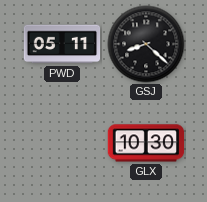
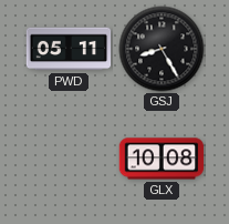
GSJ: 8:22 -> 8:25
GLX: 10:30 -> 10:08
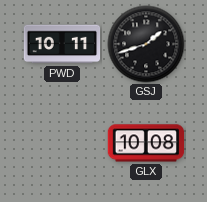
PWD: 05:11 -> 10:11
GSJ: 8:25 -> 1:42
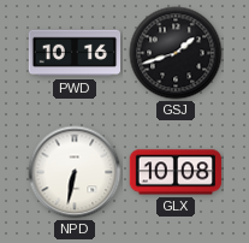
PWD: 10:11 -> 10:16
NPD: none -> 6:32
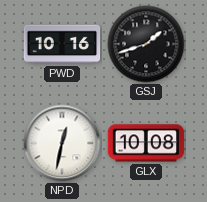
NPD: 6:32 -> 12:32
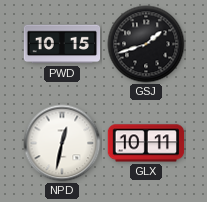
PWD: 10:16 -> 10:15
GLX: 10:08 -> 10:11
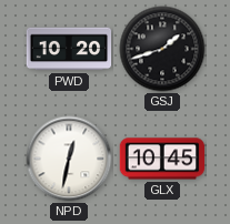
PWD: 10:15 -> 10:20
GLX: 10:11 -> 10:45
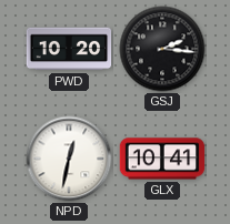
GSJ: 1:42 -> 2:16
GLX: 10:45 -> 10:41
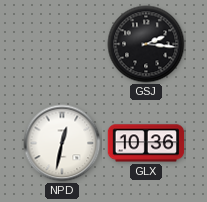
PWD: 10:20 -> none
GLX: 10:41 -> 10:36
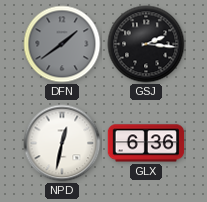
DFN: none -> 1:39
GLX: 10:36 -> 6:36
